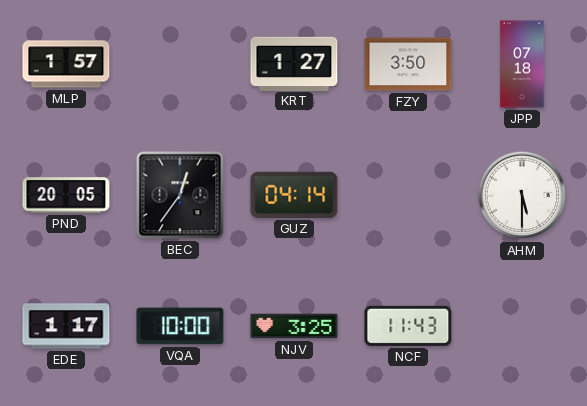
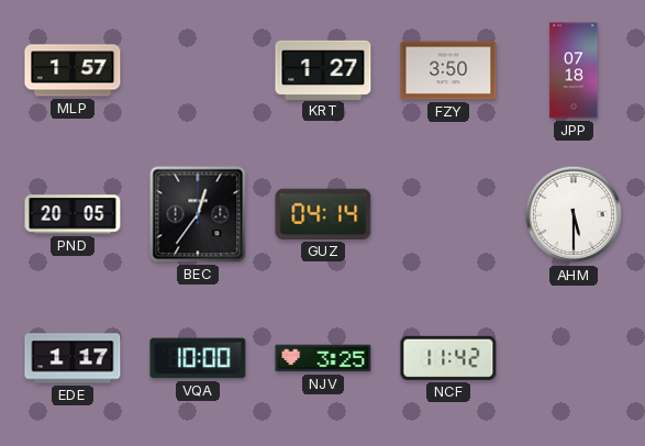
NCF: 11:43 -> 11:42
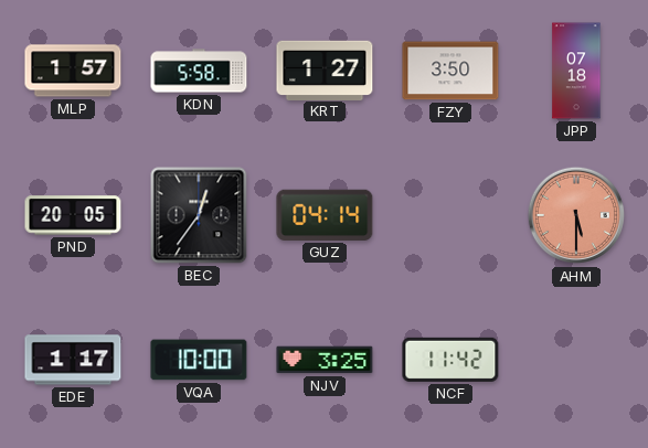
KDN: none -> 5:58
AHM dial: white -> salmon
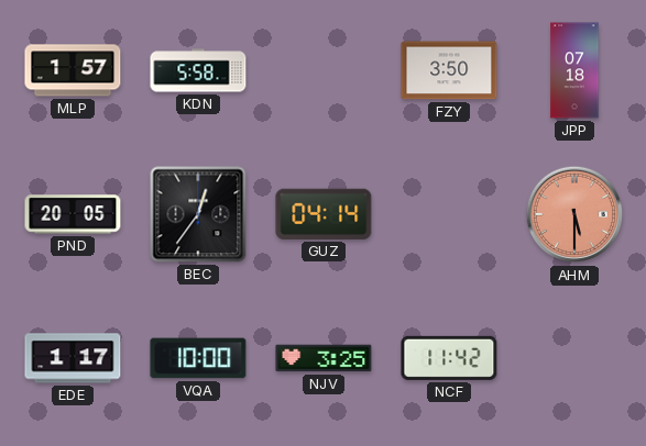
KRT: 1:27 -> none
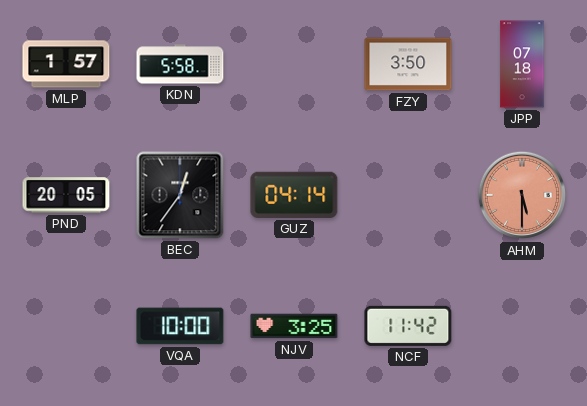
EDE: 1:17 -> none
